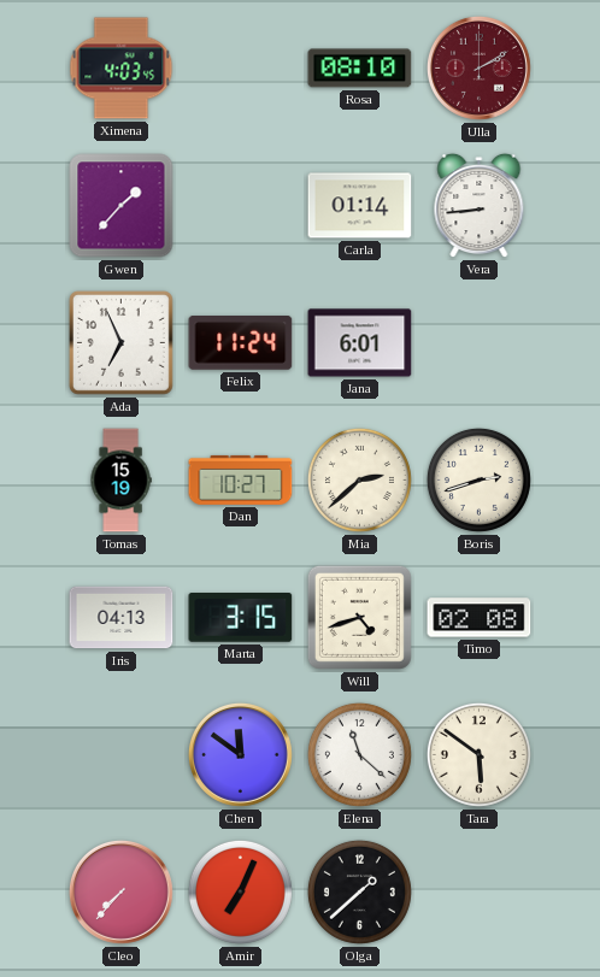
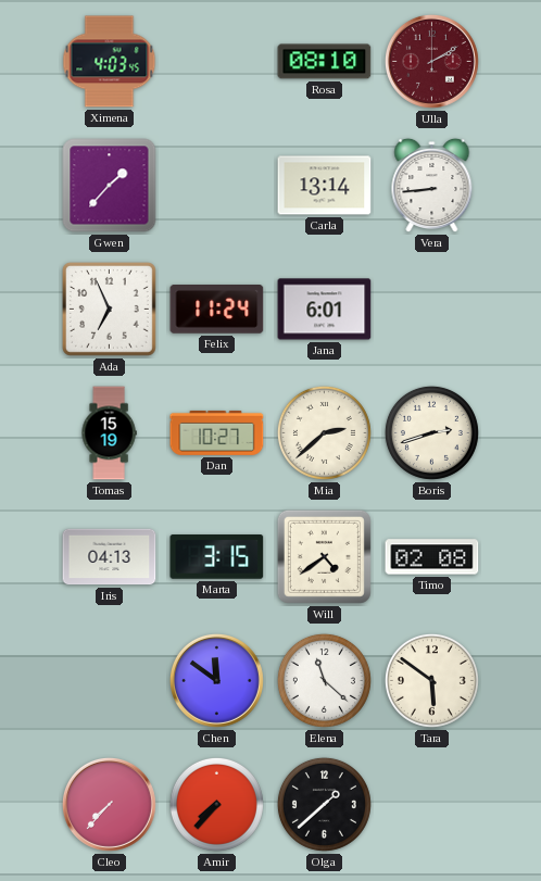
Carla: 01:14 -> 13:14
Will: 4:42 -> 4:39
Amir: 7:04 -> 7:37
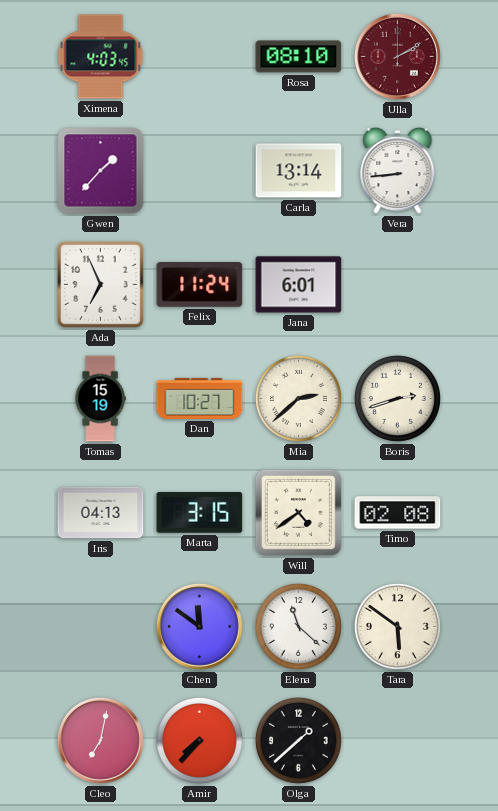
Cleo: 7:37 -> 7:02
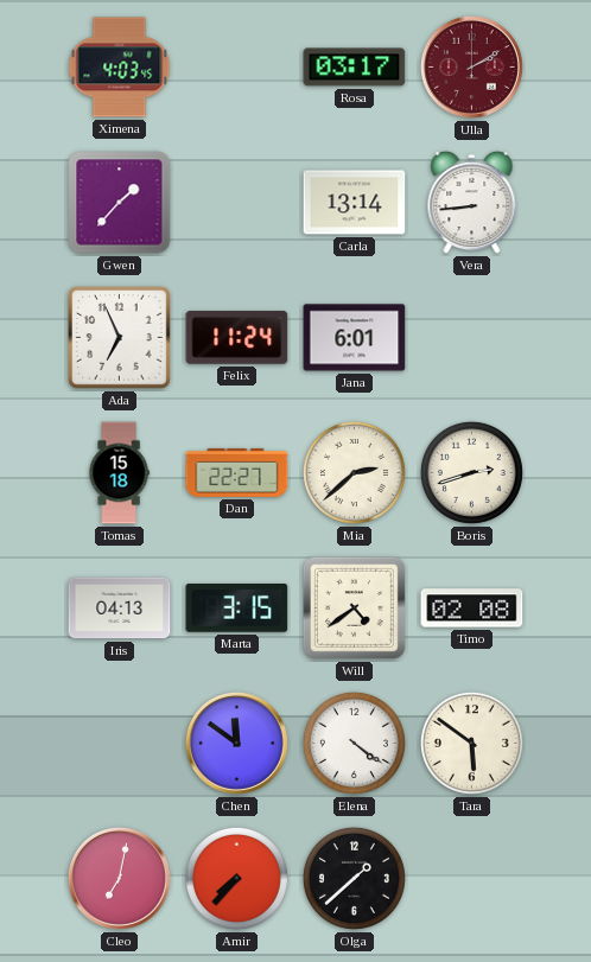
Rosa: 08:10 -> 03:17
Tomas: 15:19 -> 15:18
Dan: 10:27 -> 22:27
Elena: 11:22 -> 4:21
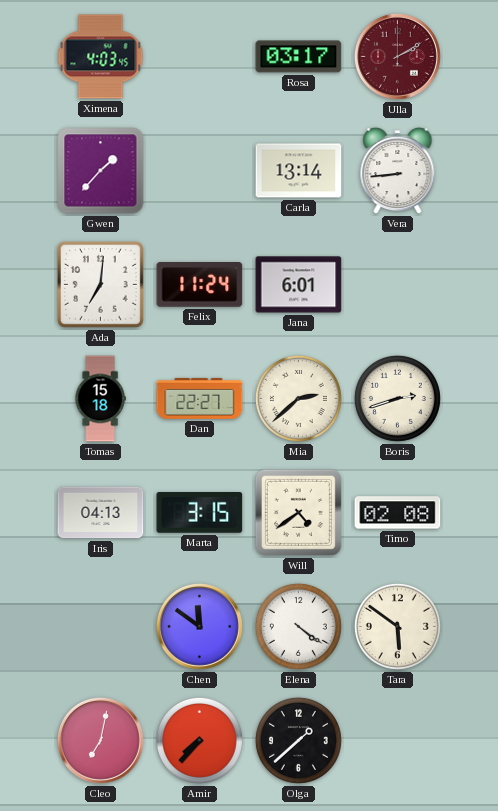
Ada: 6:56 -> 7:01
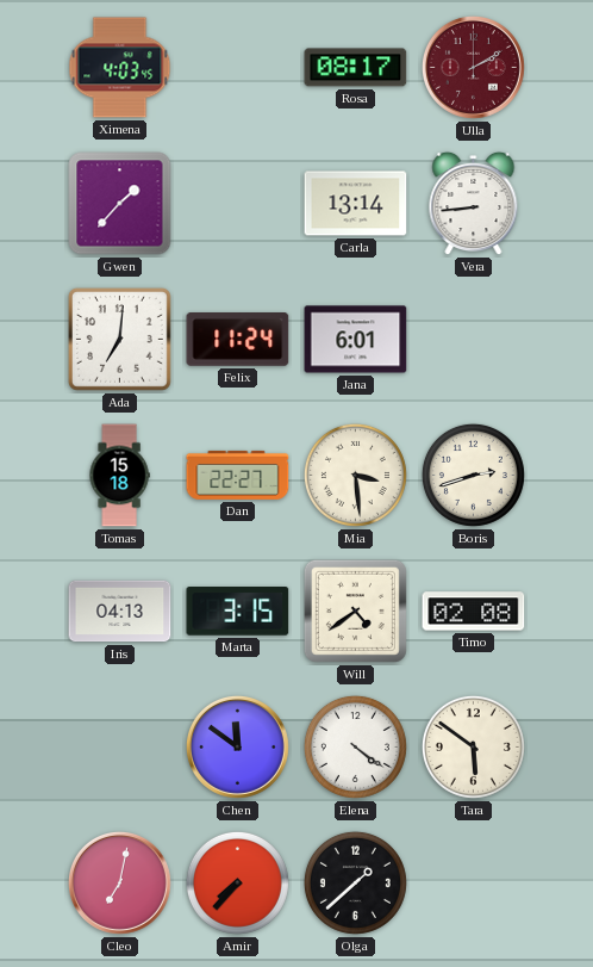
Rosa: 03:17 -> 08:17
Mia: 2:38 -> 3:29
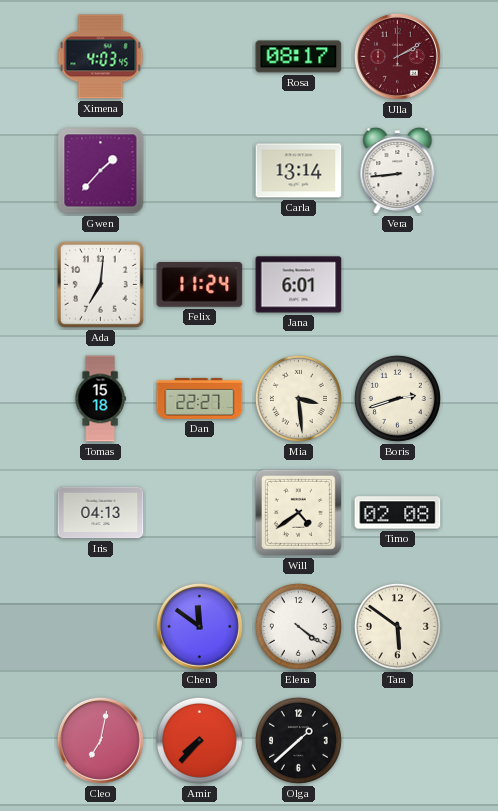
Marta: 3:15 -> none
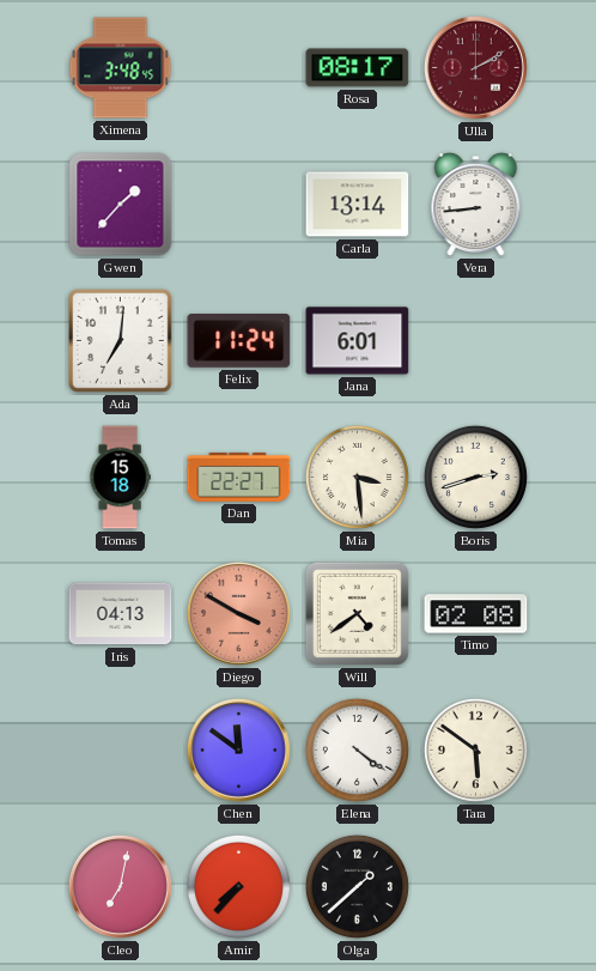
Ximena: 4:03 -> 3:48
Diego: none -> 3:50
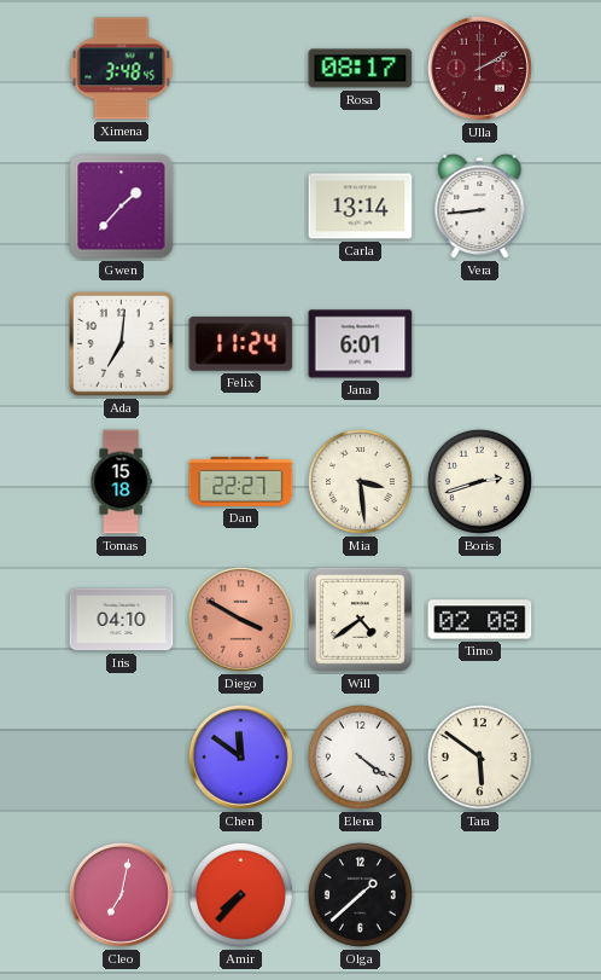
Iris: 04:13 -> 04:10
